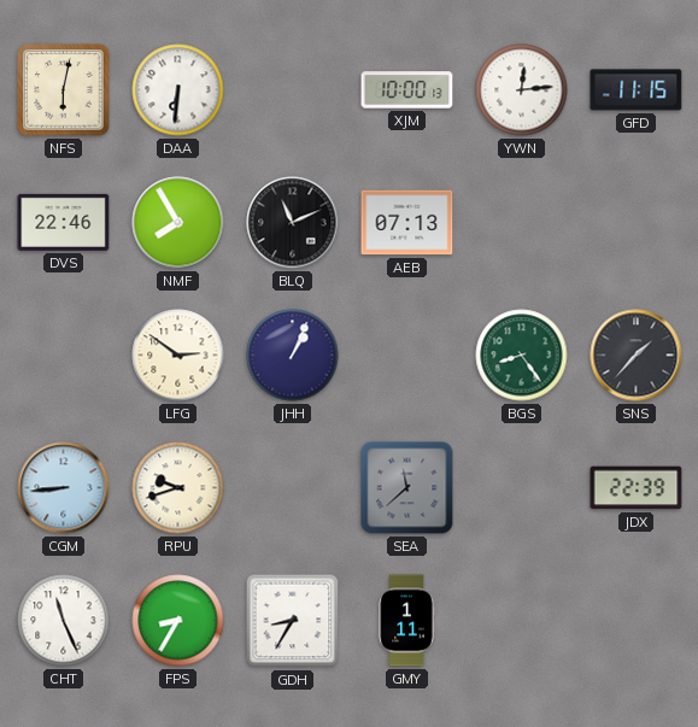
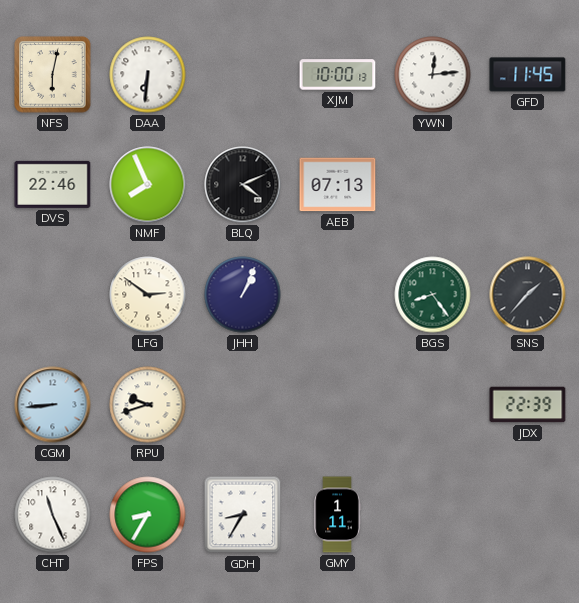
GFD: 11:15 -> 11:45
NMF: 7:55 -> 7:56
BLQ: 11:11 -> 4:11
SEA: 11:38 -> none
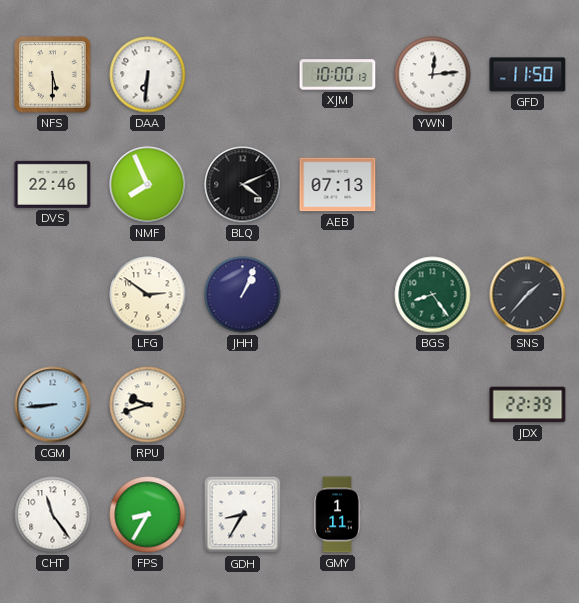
NFS: 6:02 -> 5:30
GFD: 11:45 -> 11:50
CHT: 11:26 -> 11:24
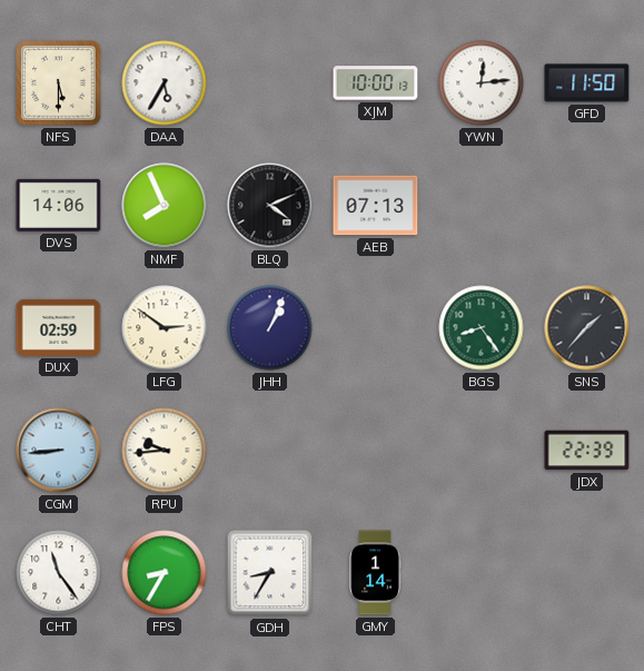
DAA: 6:31 -> 5:35
DVS: 22:46 -> 14:06
DUX: none -> 02:59
RPU: 9:42 -> 9:44
GMY: 1:11 -> 1:14
